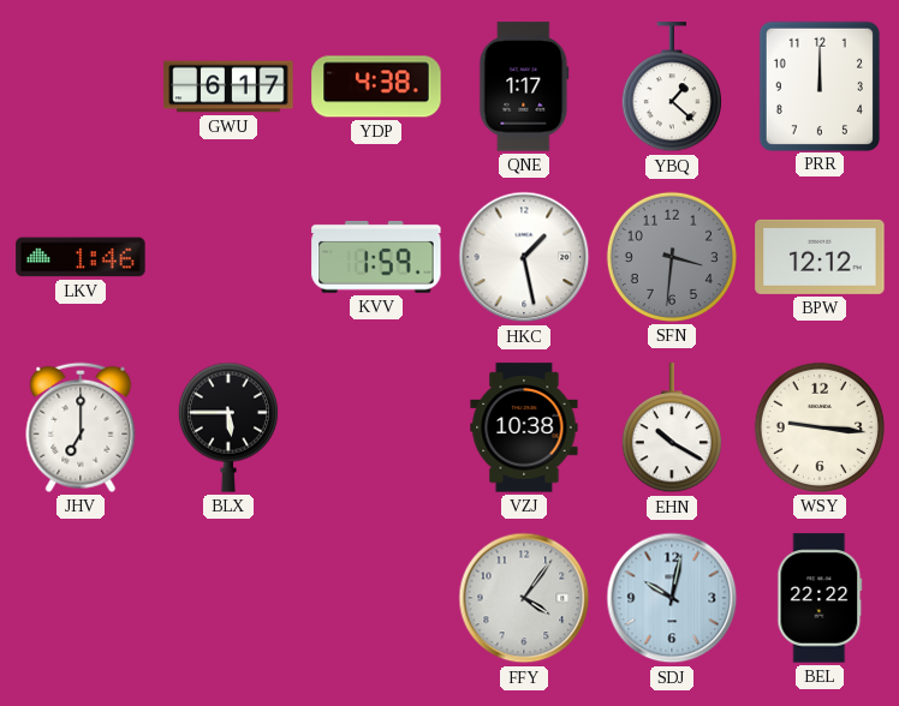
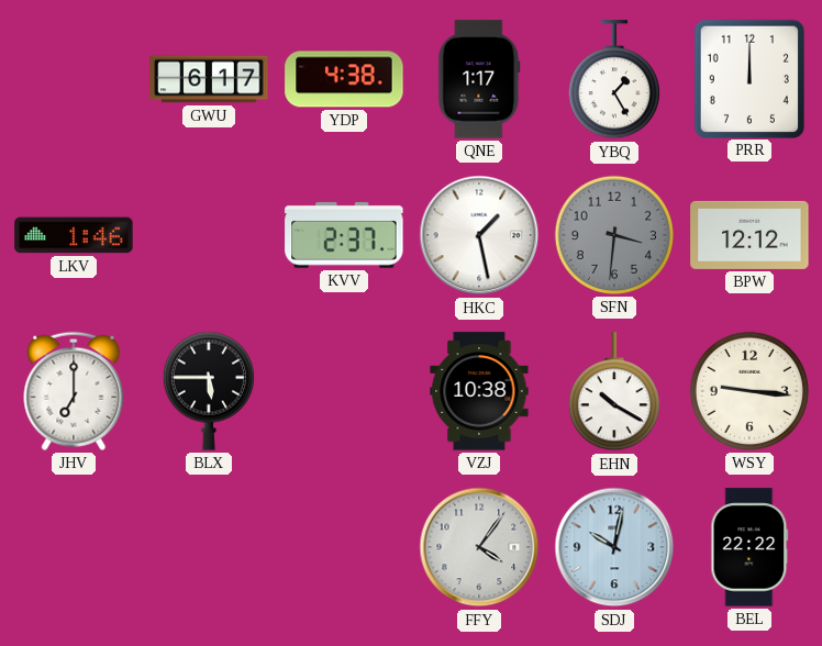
YBQ: 1:22 -> 1:25
KVV: 1:59 -> 2:37
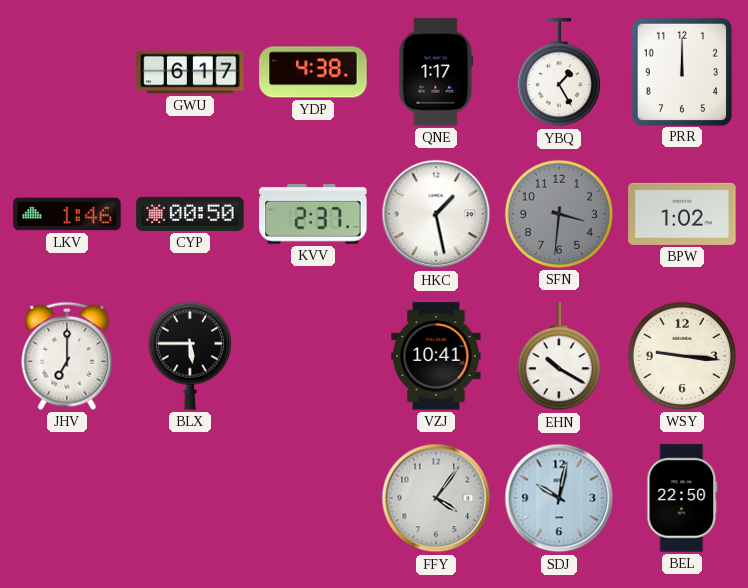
CYP: none -> 00:50
BPW: 12:12 -> 1:02
VZJ: 10:38 -> 10:41
BEL: 22:22 -> 22:50
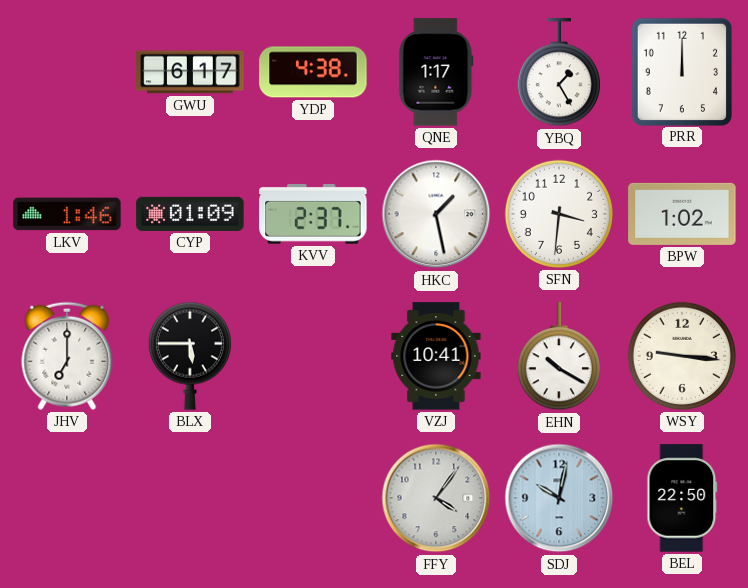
CYP: 00:50 -> 01:09
SFN dial: grey -> white
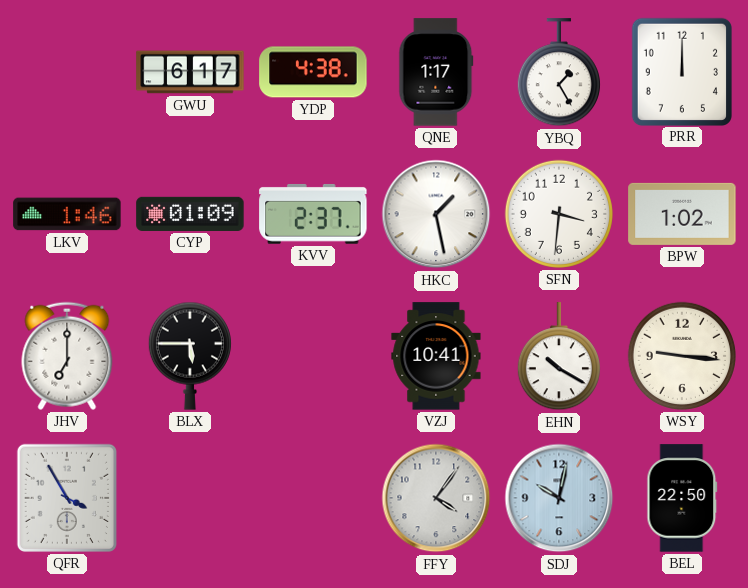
QFR: none -> 3:55
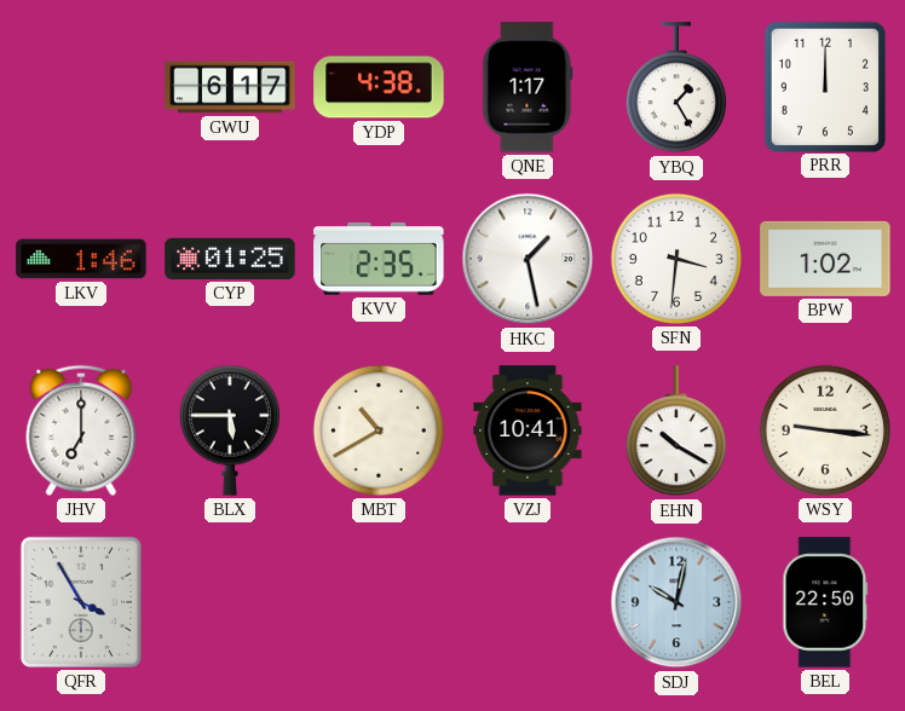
CYP: 01:09 -> 01:25
KVV: 2:37 -> 2:35
MBT: none -> 10:40
FFY: 4:06 -> none
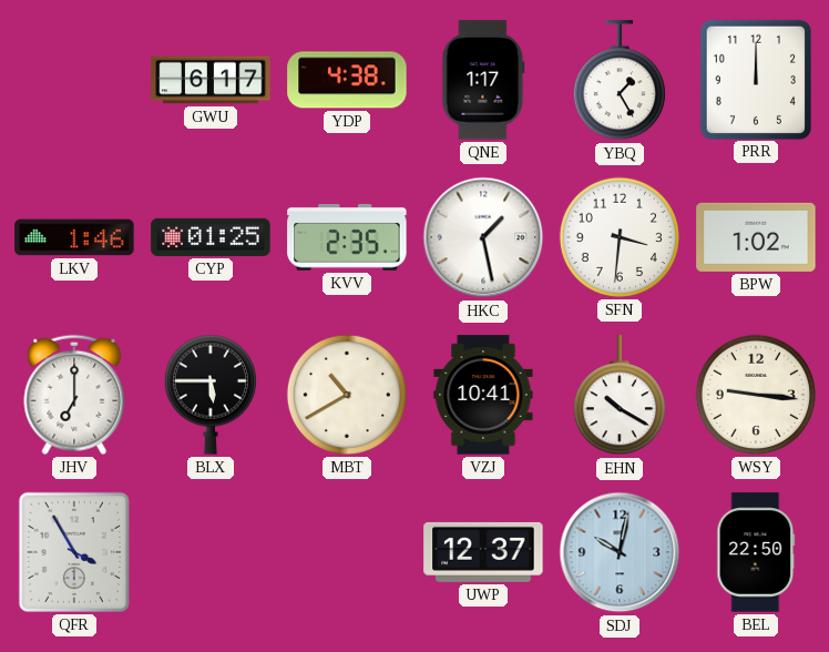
UWP: none -> 12:37
